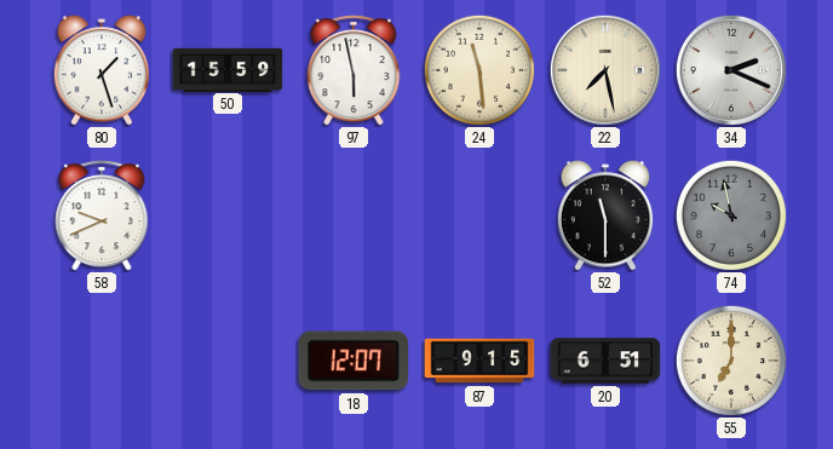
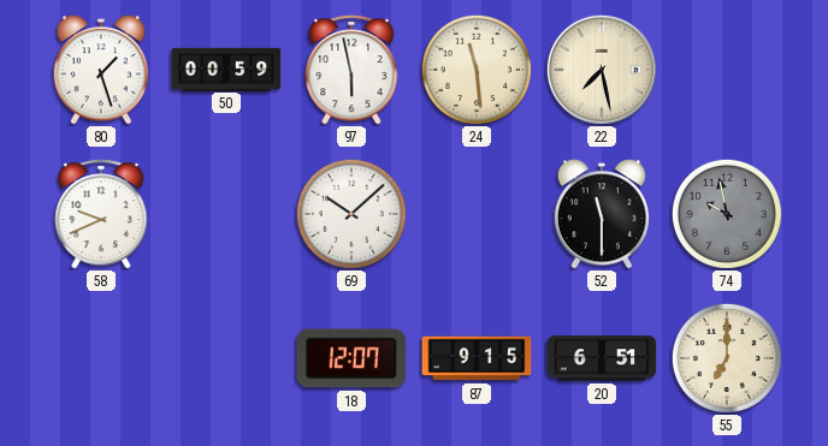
50: 15:59 -> 00:59
34: 2:19 -> none
69: none -> 10:08
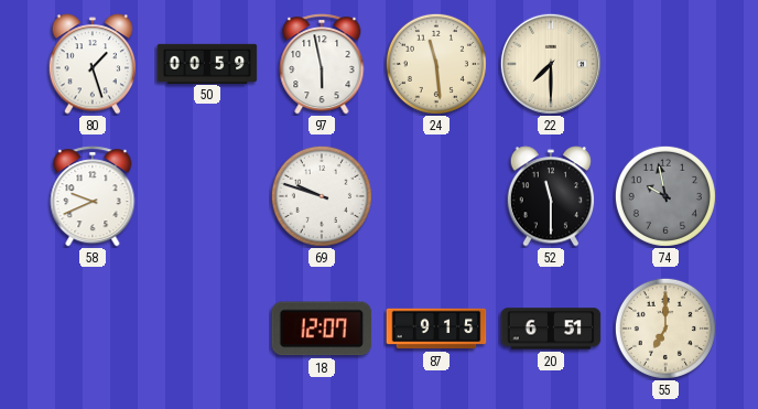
22: 7:28 -> 7:30
69: 10:08 -> 9:48
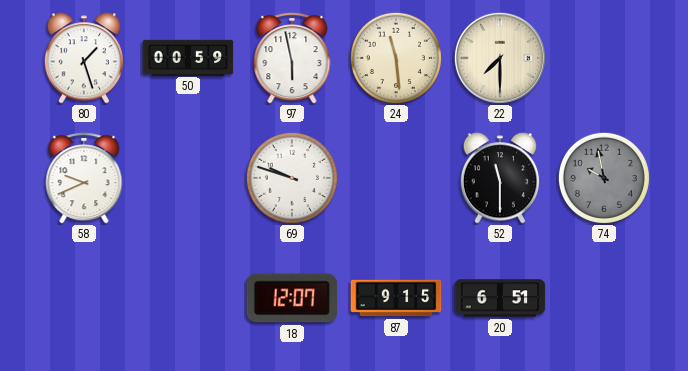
55: 7:00 -> none
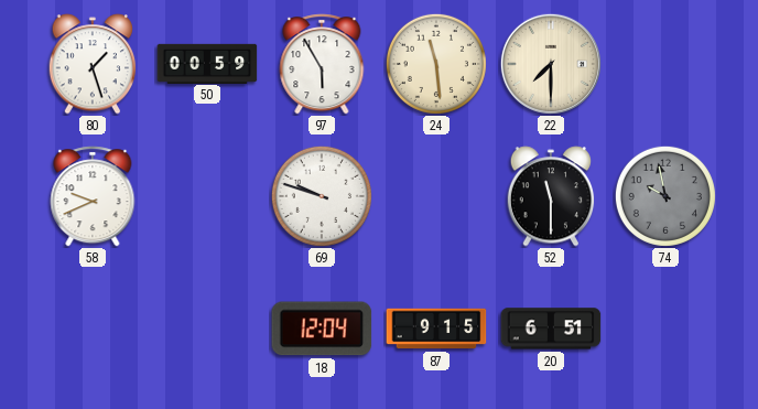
97: 5:58 -> 5:55
18: 12:07 -> 12:04
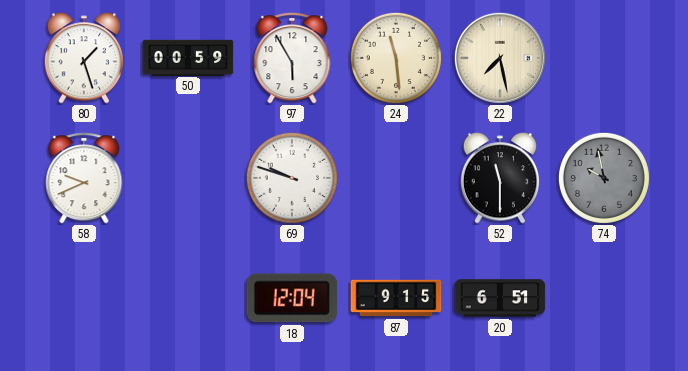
22: 7:30 -> 7:28
